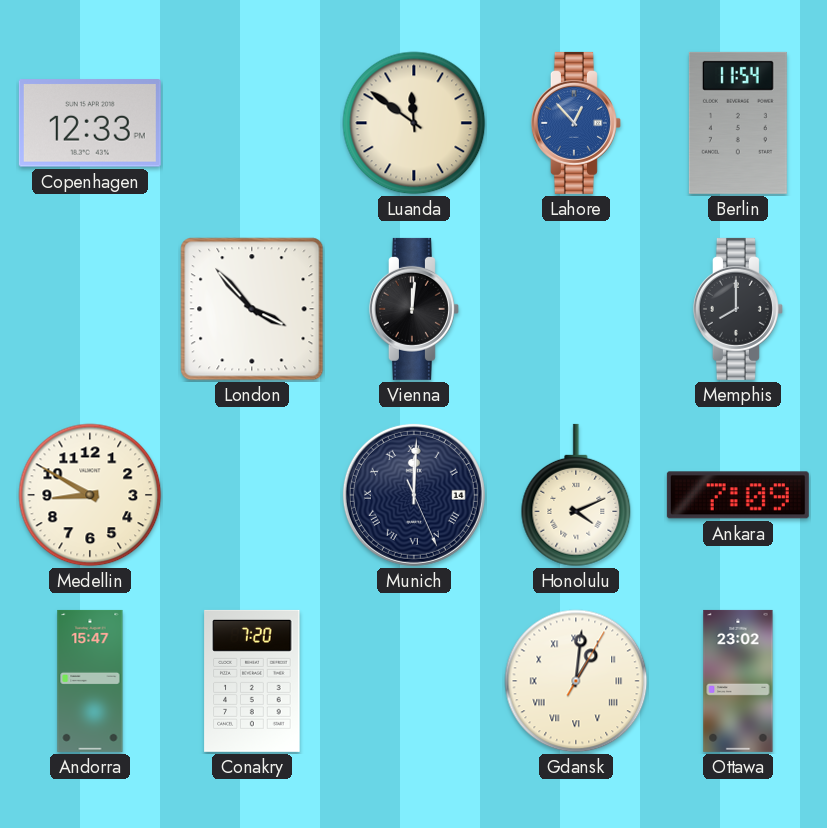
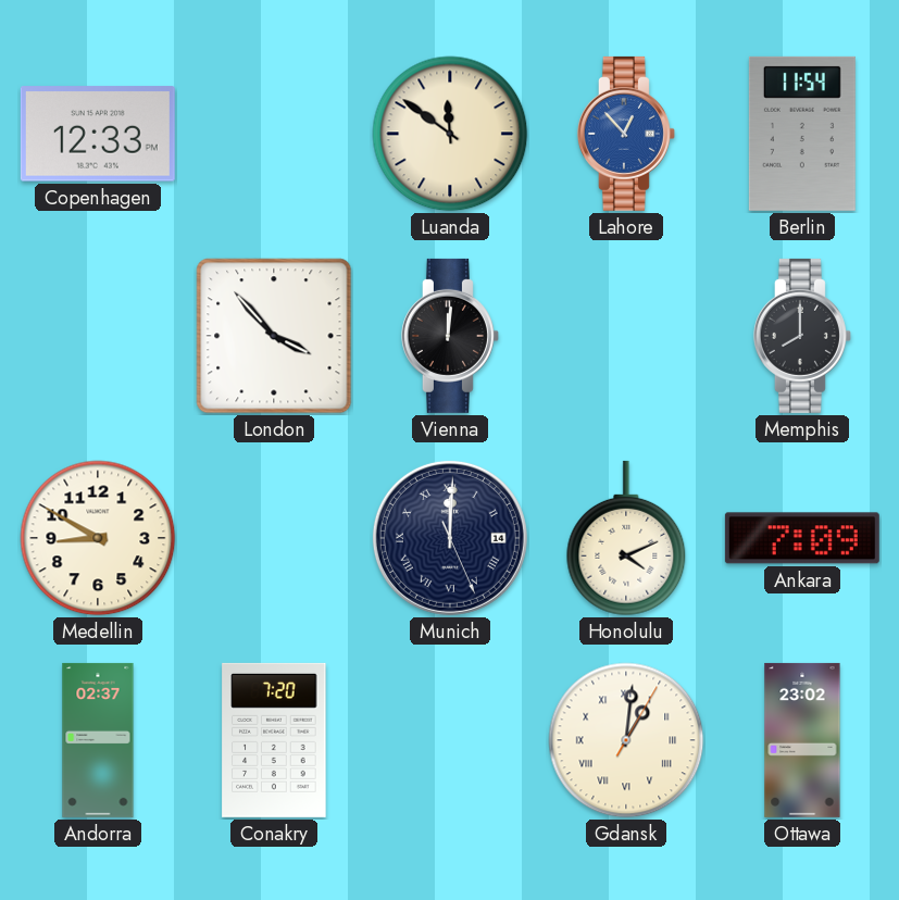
Andorra: 15:47 -> 02:37
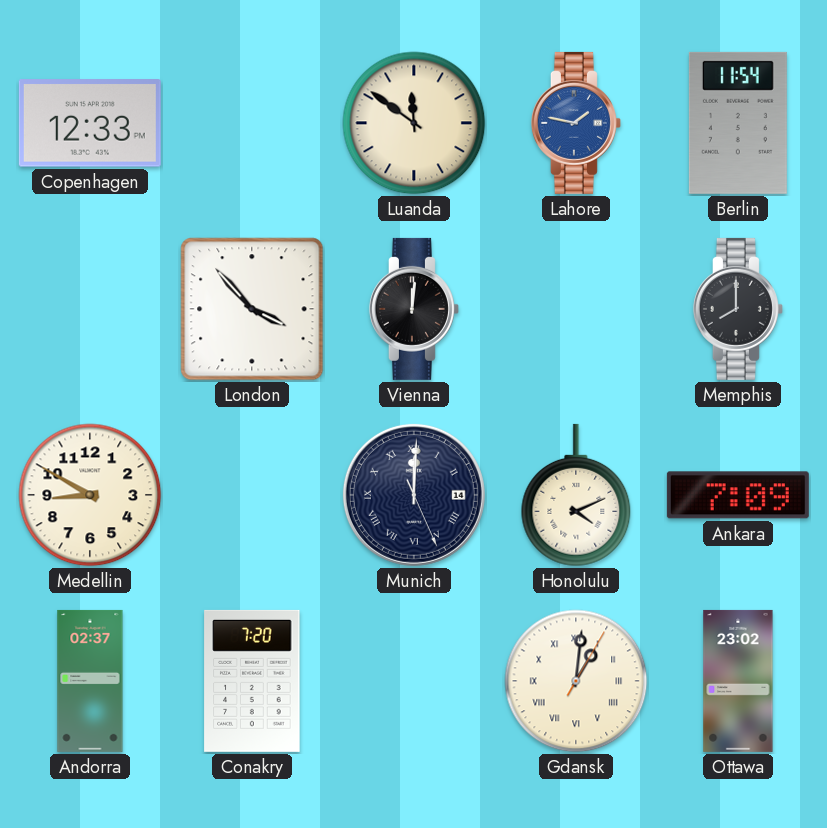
Lahore: 12:53 -> 1:47
